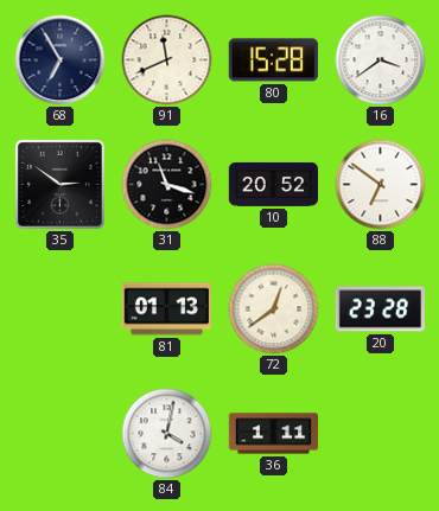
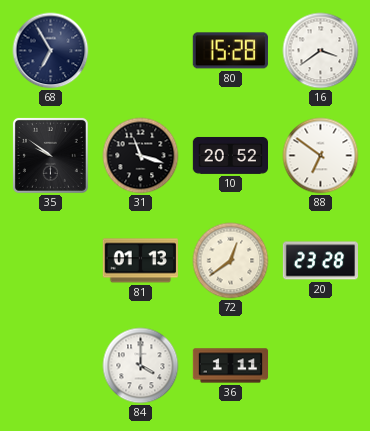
91: 11:41 -> none
35: 2:51 -> 9:51
84: 4:02 -> 4:00
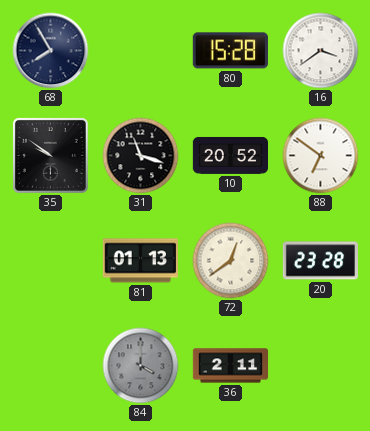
68: 6:55 -> 7:55
84 dial: white -> grey
36: 1:11 -> 2:11
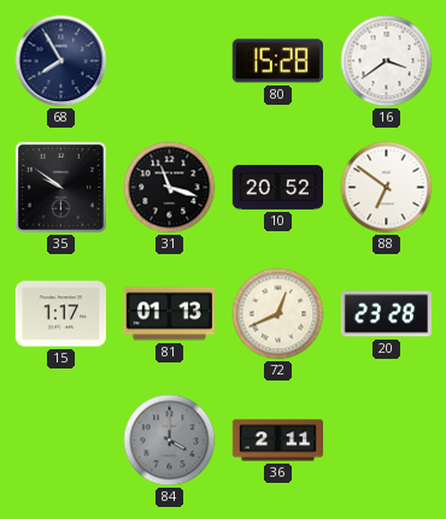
15: none -> 1:17
72: 12:39 -> 12:41
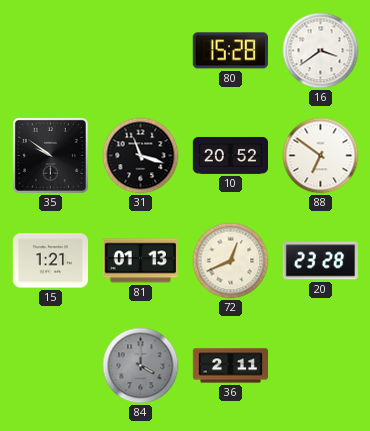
68: 7:55 -> none
15: 1:17 -> 1:21
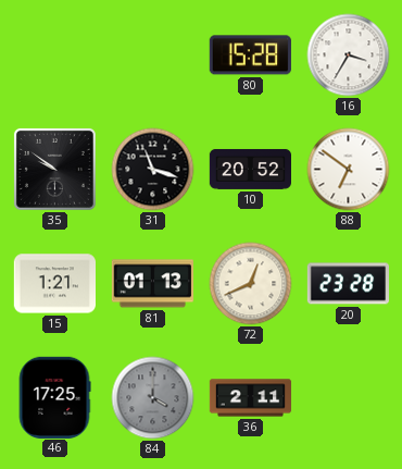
16: 3:39 -> 3:35
46: none -> 17:25
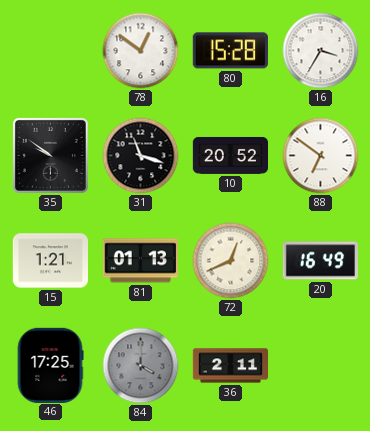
78: none -> 12:51
20: 23:28 -> 16:49
